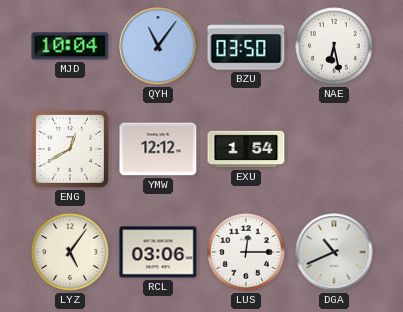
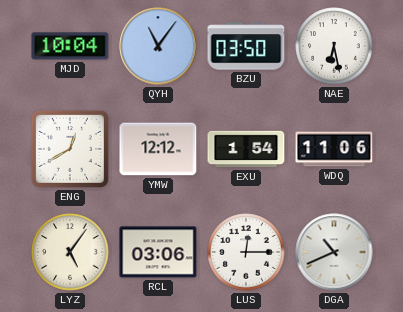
WDQ: none -> 11:06
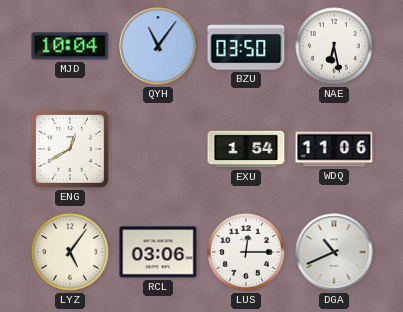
YMW: 12:12 -> none
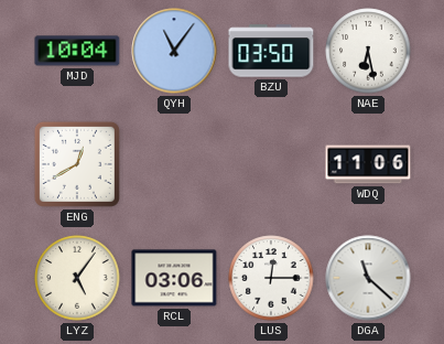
EXU: 1:54 -> none
DGA: 10:41 -> 11:22
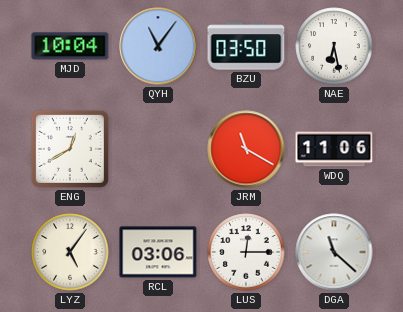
JRM: none -> 11:20
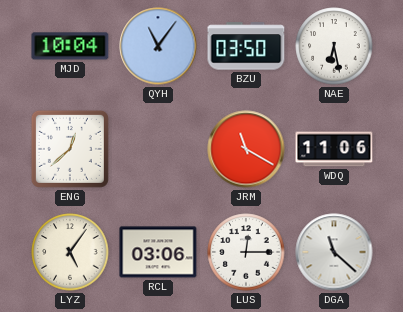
ENG: 12:40 -> 12:38
